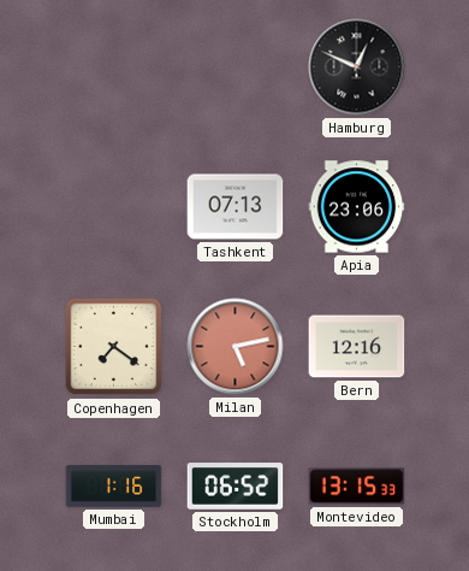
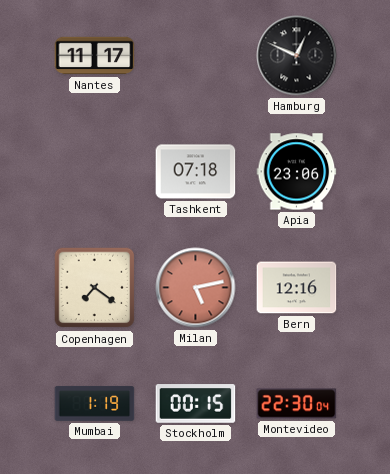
Nantes: none -> 11:17
Tashkent: 07:13 -> 07:18
Mumbai: 1:16 -> 1:19
Stockholm: 06:52 -> 00:15
Montevideo: 13:15 -> 22:30
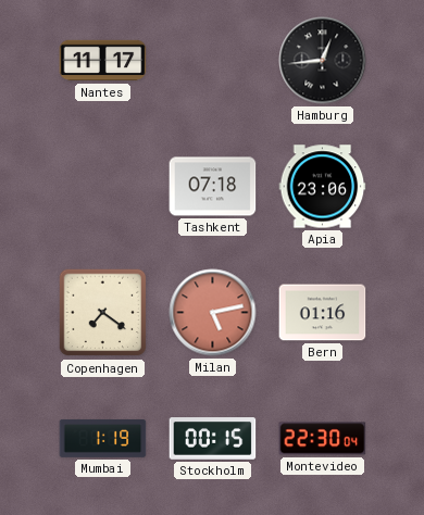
Hamburg: 12:49 -> 12:44
Bern: 12:16 -> 01:16
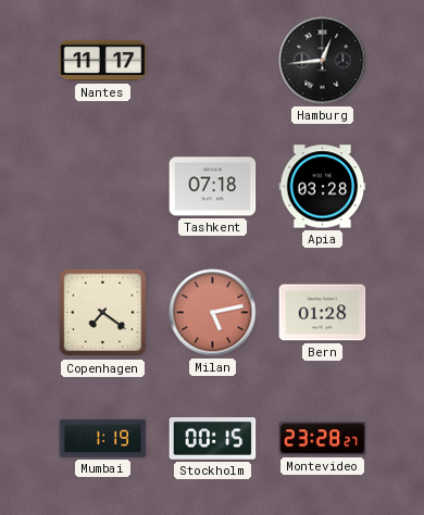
Apia: 23:06 -> 03:28
Bern: 01:16 -> 01:28
Montevideo: 22:30 -> 23:28
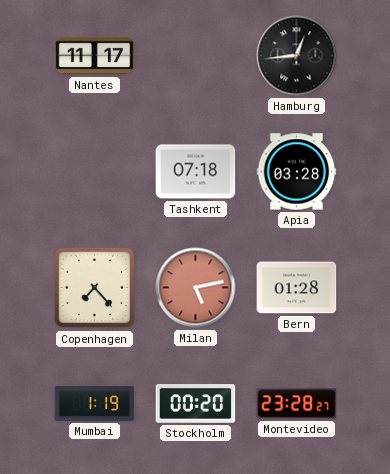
Copenhagen: 7:21 -> 7:23
Stockholm: 00:15 -> 00:20
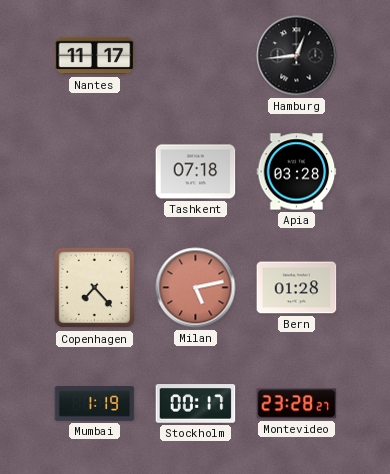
Stockholm: 00:20 -> 00:17
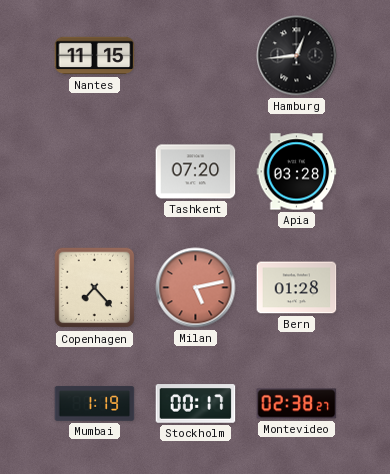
Nantes: 11:17 -> 11:15
Tashkent: 07:18 -> 07:20
Montevideo: 23:28 -> 02:38
